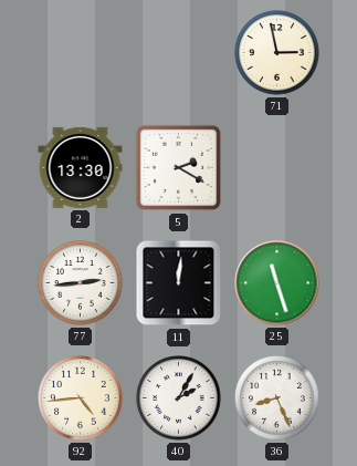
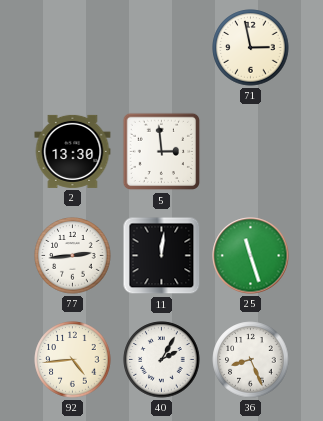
5: 2:20 -> 2:59
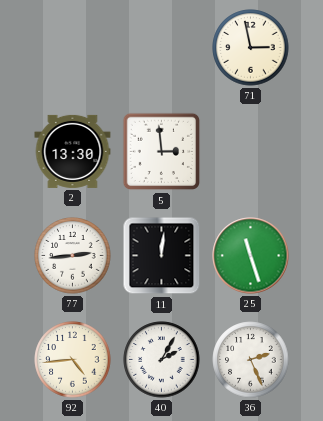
36: 8:26 -> 2:26
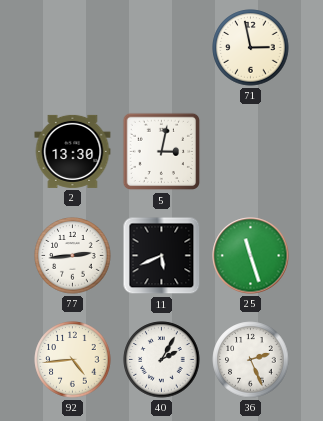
5: 2:59 -> 3:02
11: 12:01 -> 5:41
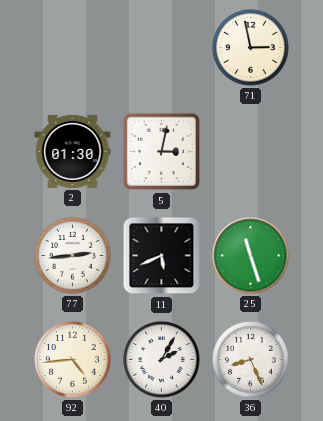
2: 13:30 -> 01:30
36: 2:26 -> 8:26
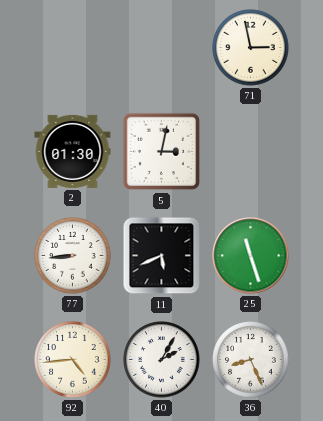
77: 2:44 -> 8:44
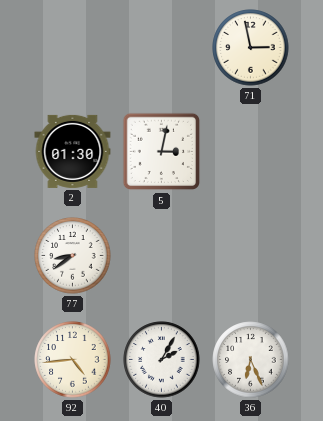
77: 8:44 -> 8:39
11: 5:41 -> none
25: 11:27 -> none
36: 8:26 -> 6:26
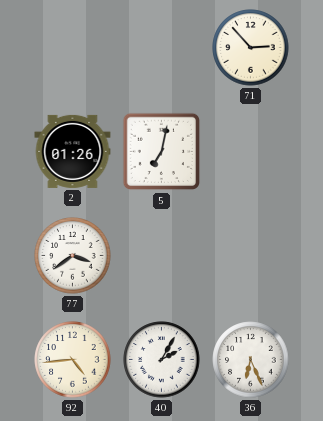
71: 2:58 -> 2:53
2: 01:30 -> 01:26
5: 3:02 -> 7:02
77: 8:39 -> 3:39
